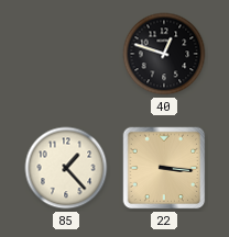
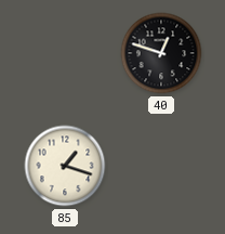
85: 1:23 -> 1:18
22: 3:16 -> none
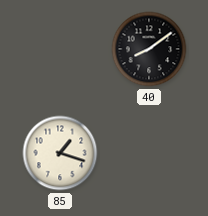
40: 12:48 -> 8:09
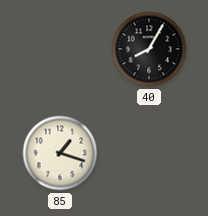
40: 8:09 -> 8:05
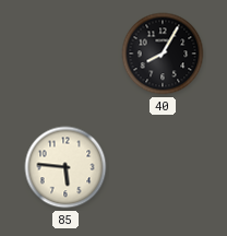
85: 1:18 -> 5:46
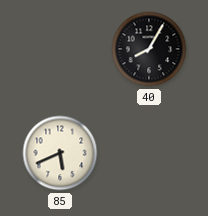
85: 5:46 -> 5:41
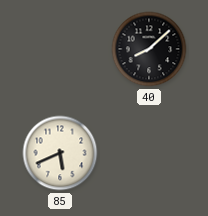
40: 8:05 -> 8:08
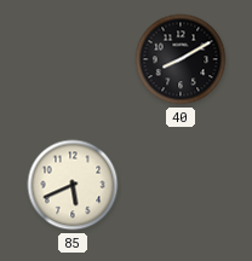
40: 8:08 -> 8:10
